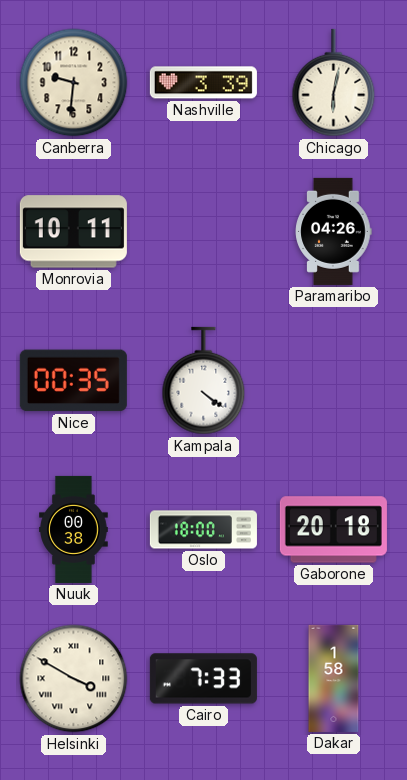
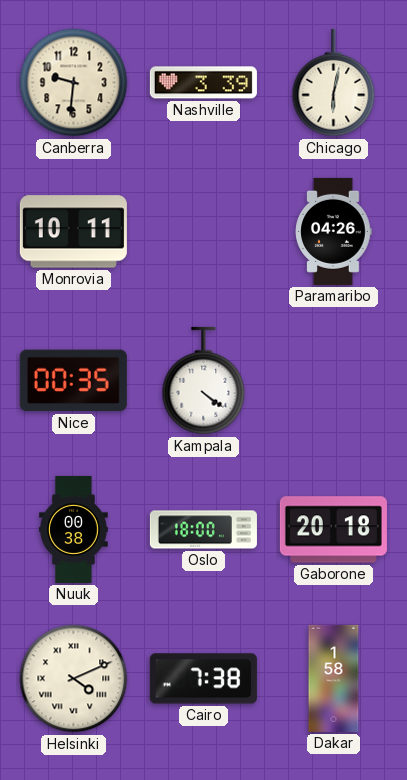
Helsinki: 3:50 -> 4:11
Cairo: 7:33 -> 7:38
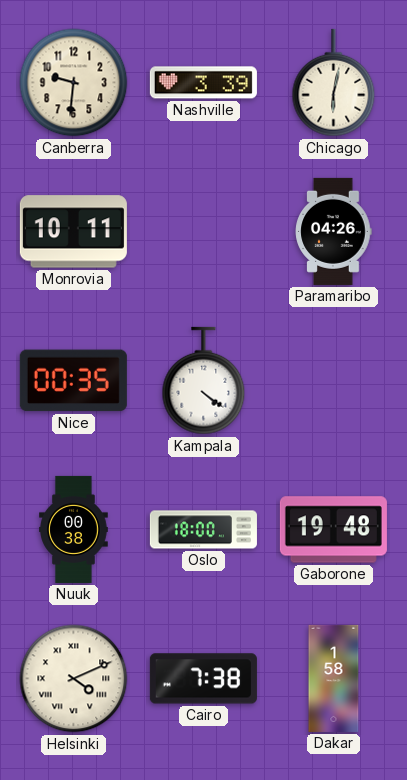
Gaborone: 20:18 -> 19:48
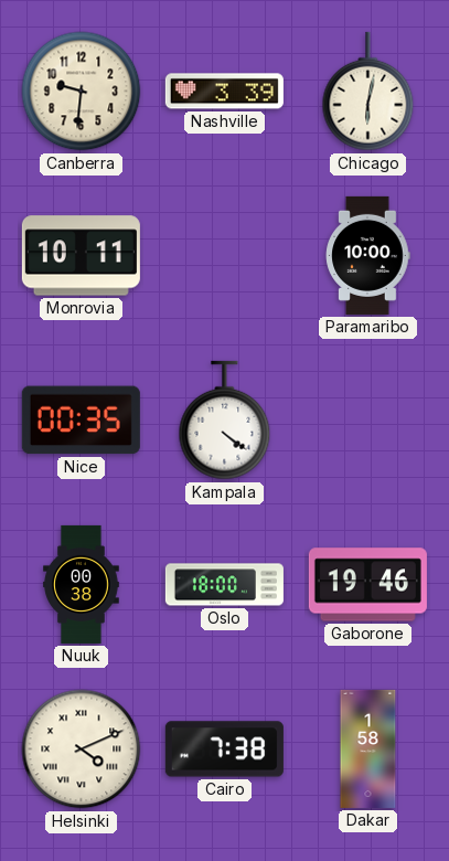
Paramaribo: 04:26 -> 10:00
Gaborone: 19:48 -> 19:46
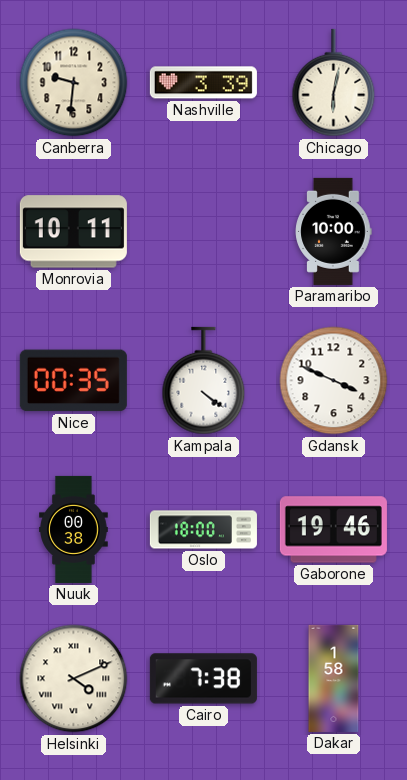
Gdansk: none -> 3:49
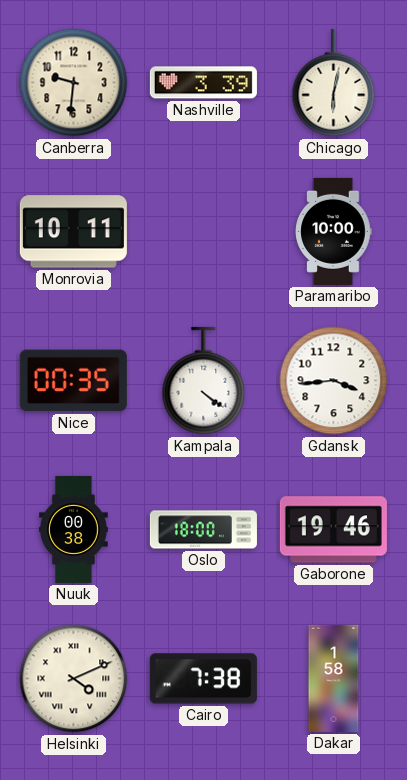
Gdansk: 3:49 -> 3:44
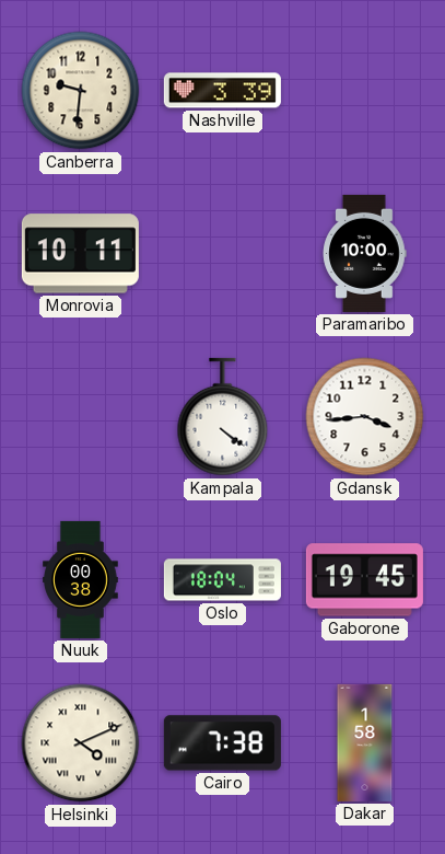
Chicago: 6:02 -> none
Nice: 00:35 -> none
Oslo: 18:00 -> 18:04
Gaborone: 19:46 -> 19:45
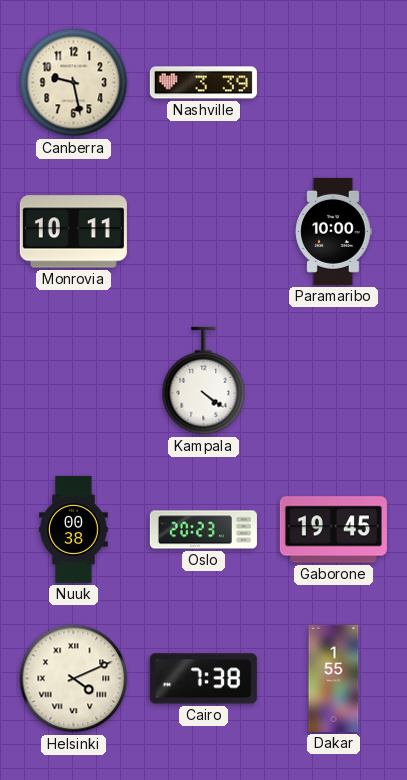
Canberra: 9:31 -> 9:28
Gdansk: 3:44 -> none
Oslo: 18:04 -> 20:23
Dakar: 1:58 -> 1:55
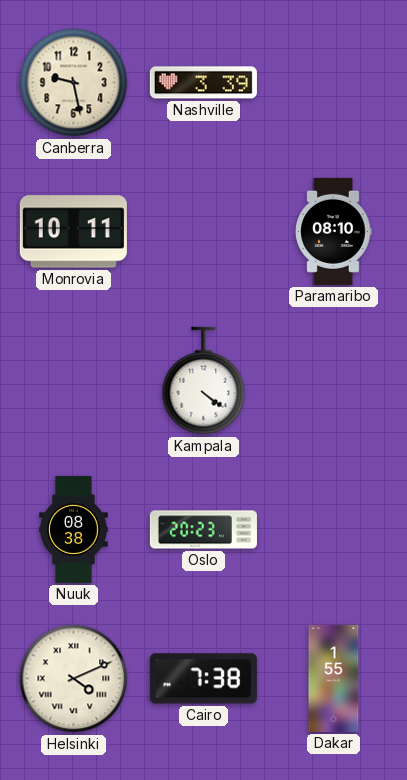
Paramaribo: 10:00 -> 08:10
Nuuk: 00:38 -> 08:38
Gaborone: 19:45 -> none
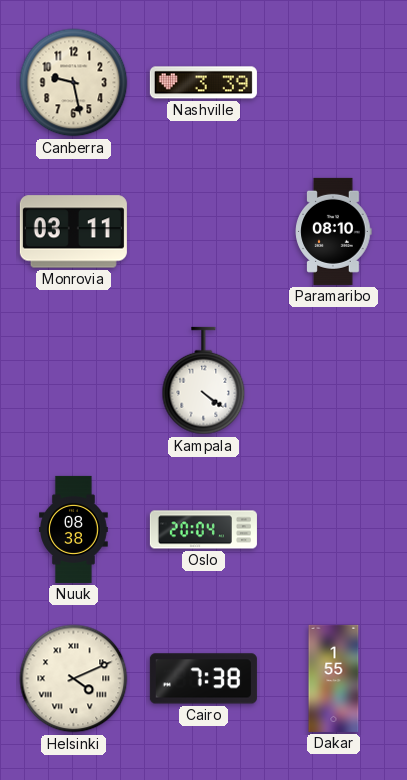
Monrovia: 10:11 -> 03:11
Oslo: 20:23 -> 20:04
